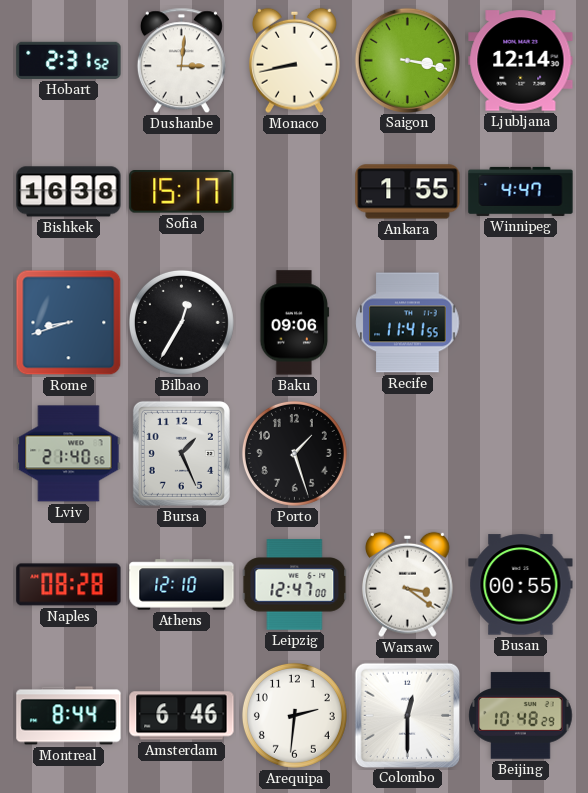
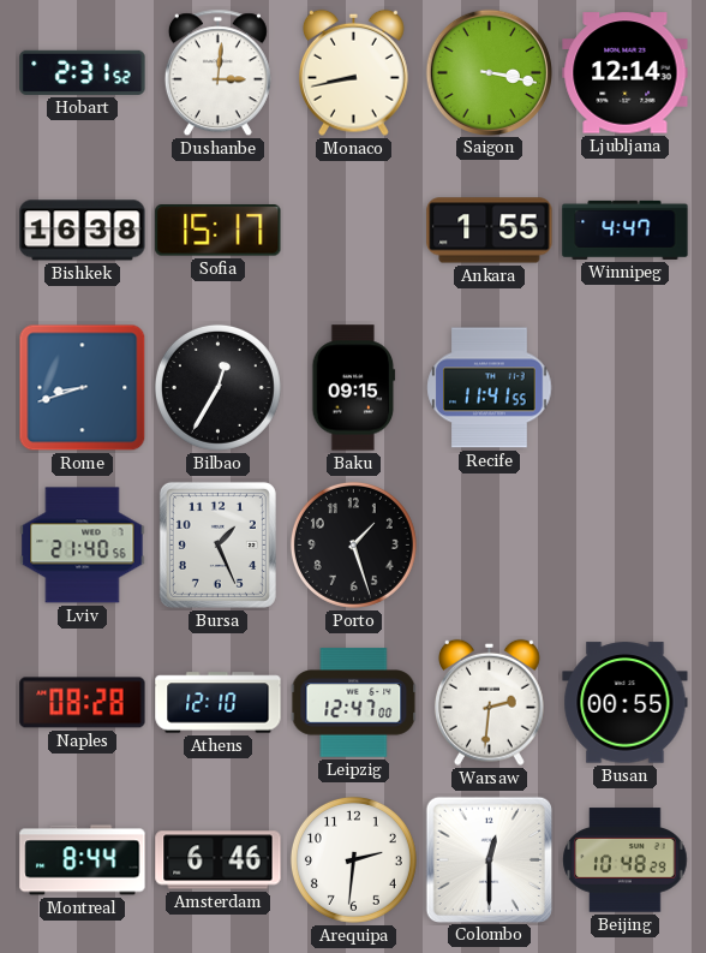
Baku: 09:06 -> 09:15
Warsaw: 3:21 -> 2:31
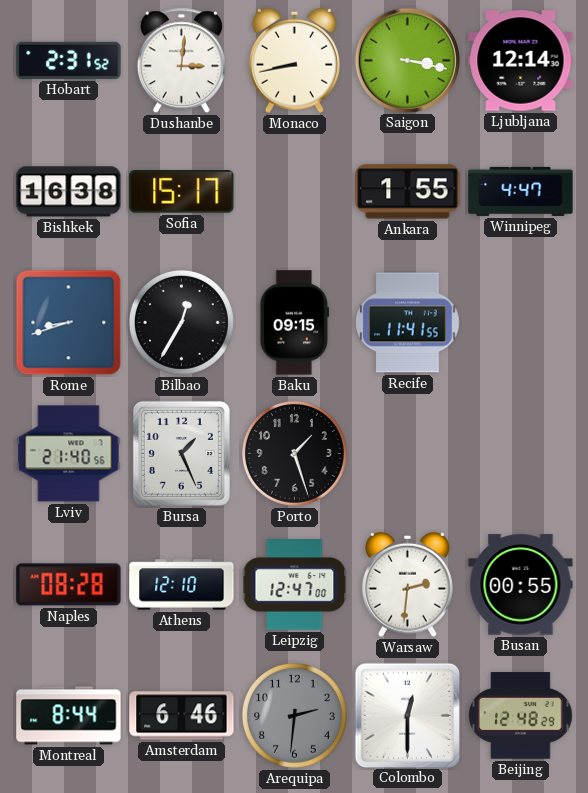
Arequipa dial: white -> grey
Beijing: 10:48 -> 12:48
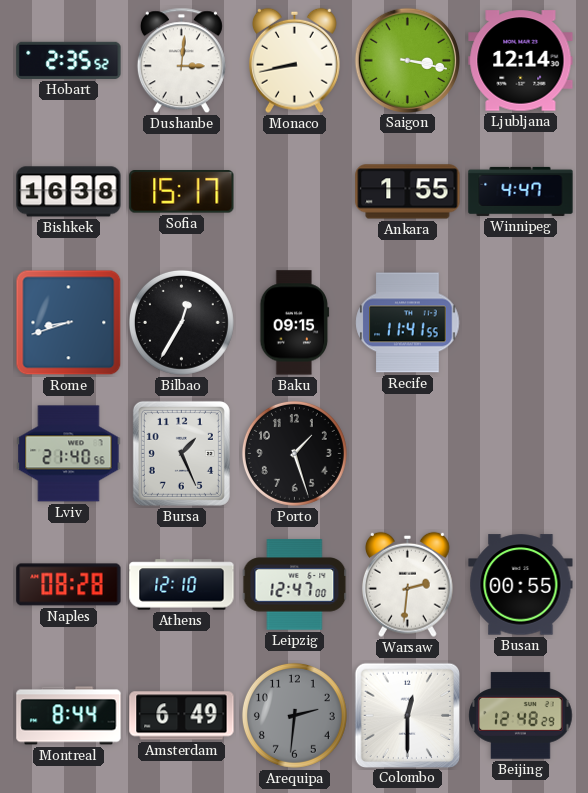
Hobart: 2:31 -> 2:35
Amsterdam: 6:46 -> 6:49
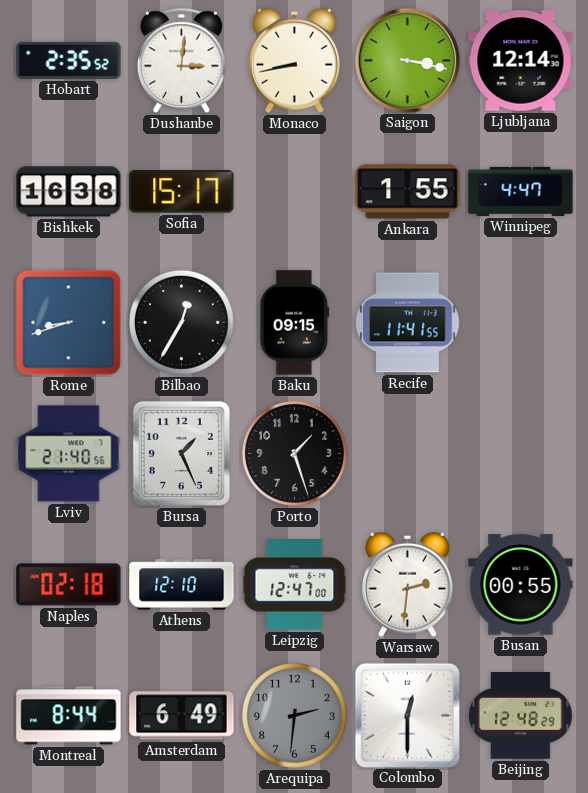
Naples: 08:28 -> 02:18
